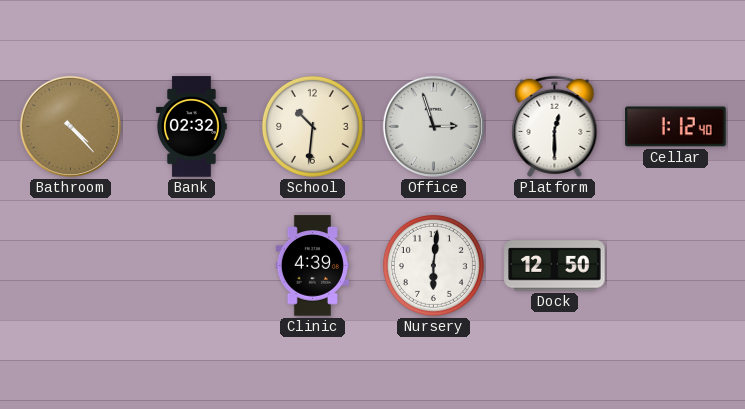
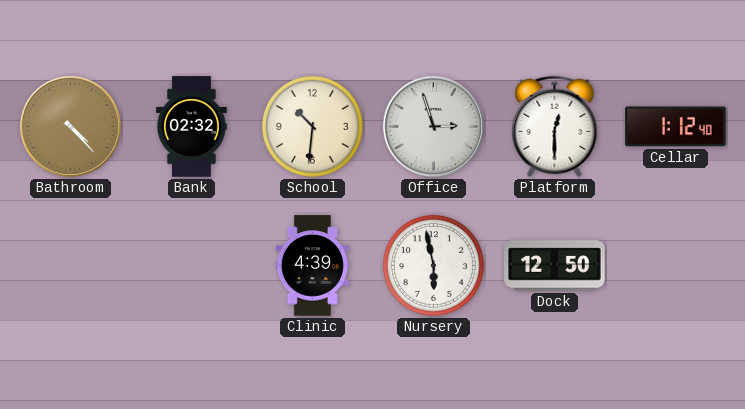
Nursery: 6:01 -> 5:58
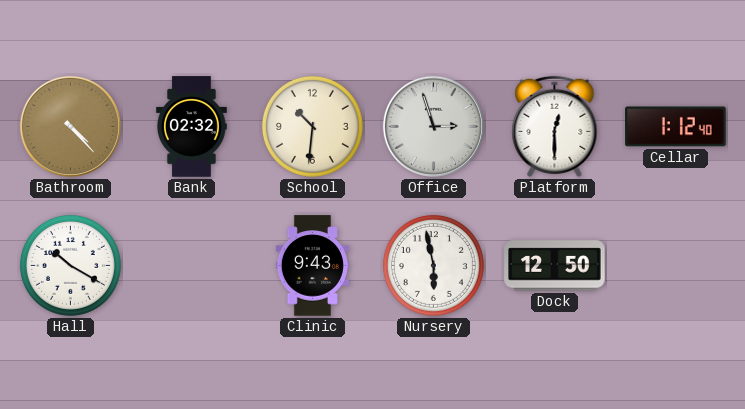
Hall: none -> 10:20
Clinic: 4:39 -> 9:43
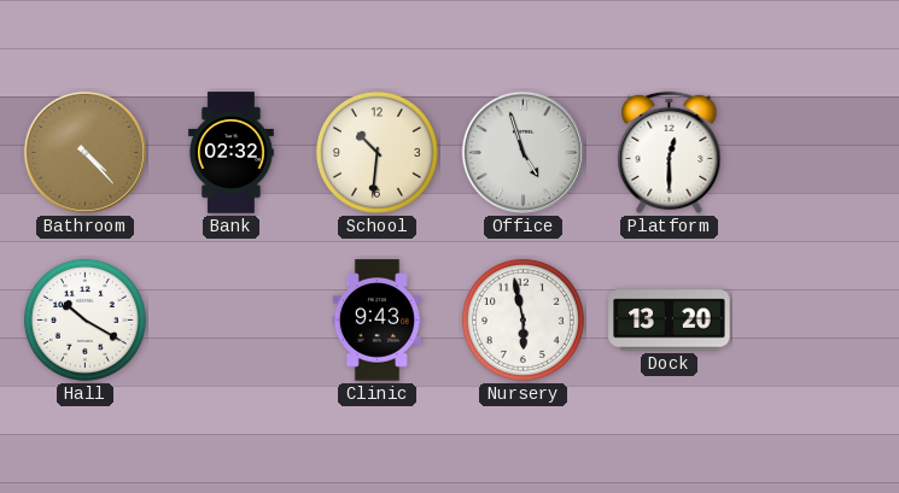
Office: 2:57 -> 4:57
Cellar: 1:12 -> none
Dock: 12:50 -> 13:20
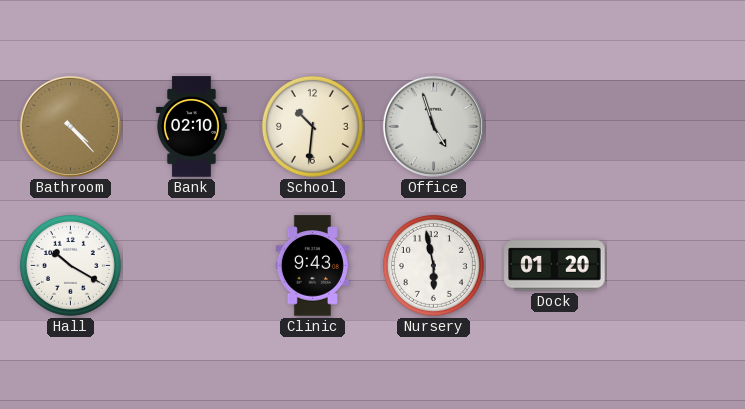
Bank: 02:32 -> 02:10
Platform: 12:30 -> none
Dock: 13:20 -> 01:20
